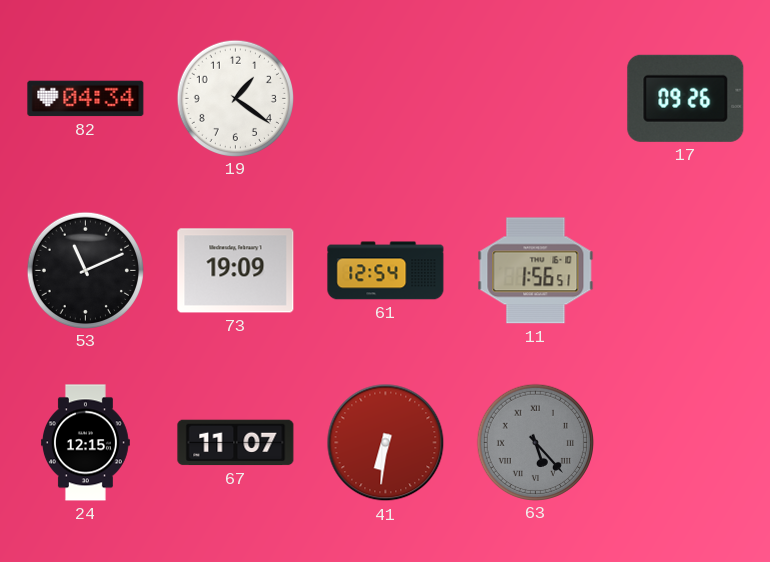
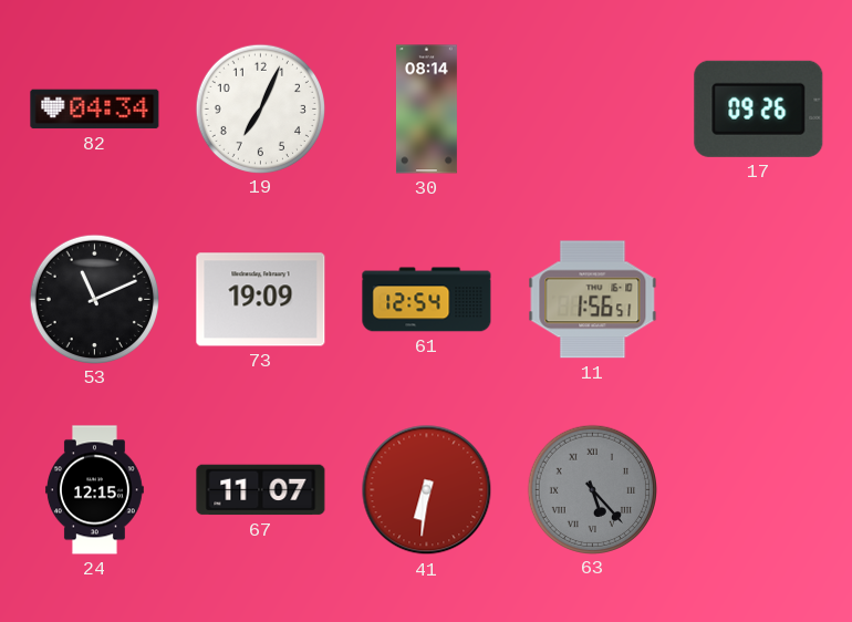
19: 1:21 -> 7:04
30: none -> 08:14
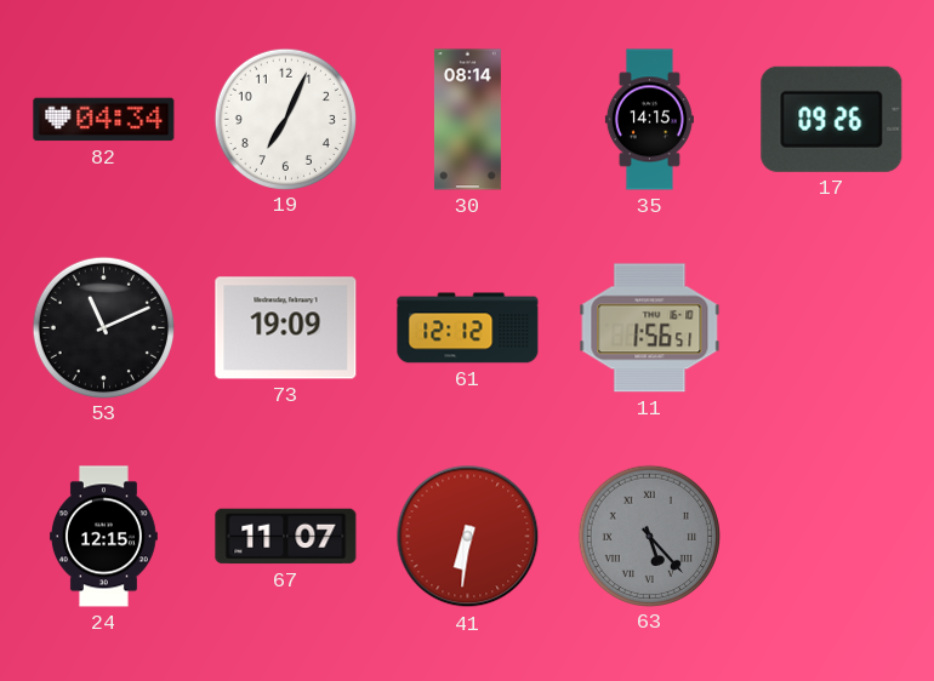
35: none -> 14:15
61: 12:54 -> 12:12
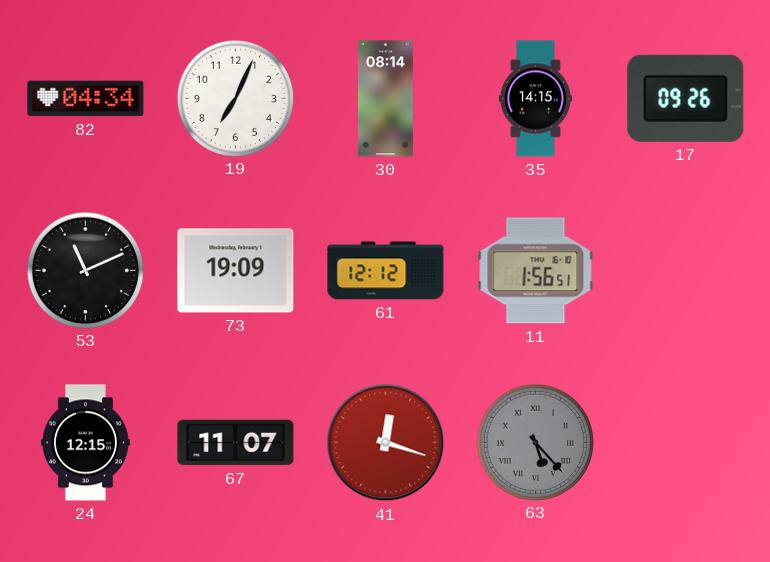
41: 6:31 -> 12:18
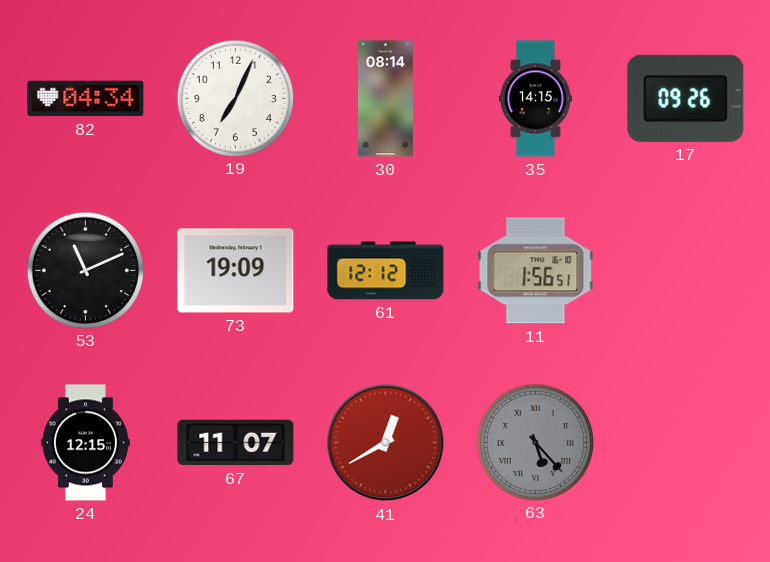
41: 12:18 -> 12:40
